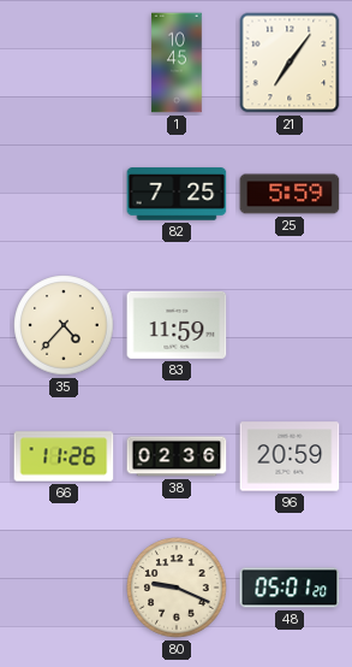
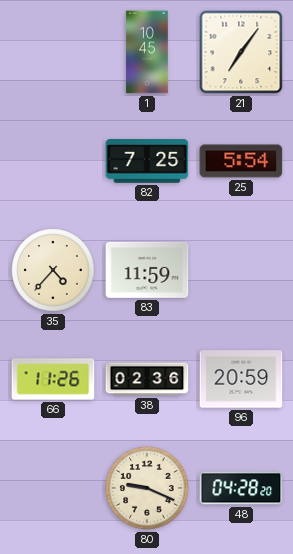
25: 5:59 -> 5:54
48: 05:01 -> 04:28
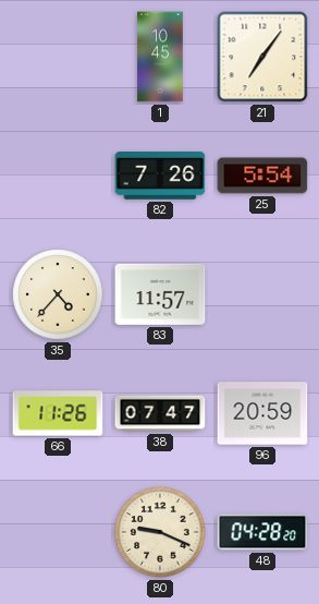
82: 7:25 -> 7:26
83: 11:59 -> 11:57
38: 02:36 -> 07:47
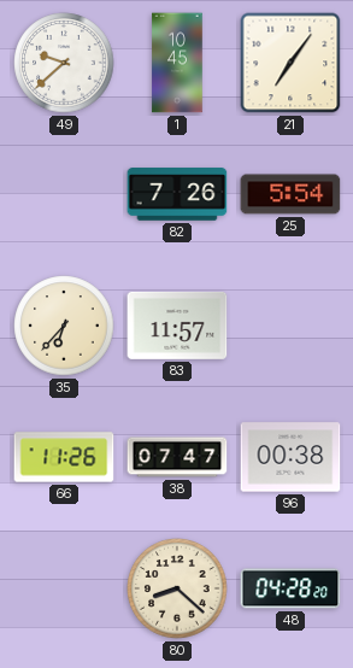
49: none -> 9:38
35: 4:37 -> 6:37
96: 20:59 -> 00:38
80: 9:19 -> 8:22
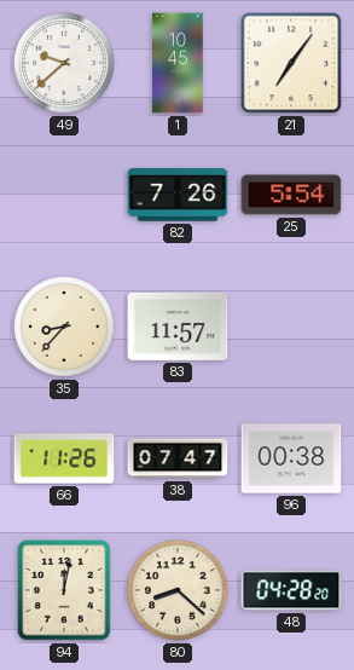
35: 6:37 -> 8:37
94: none -> 12:02
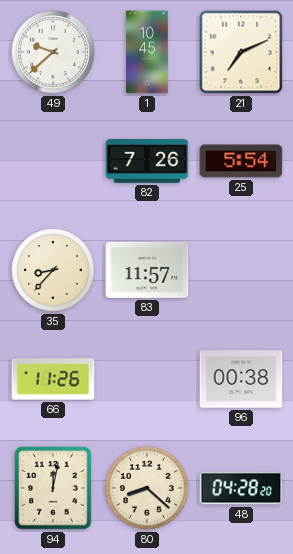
21: 7:06 -> 7:11
38: 07:47 -> none
